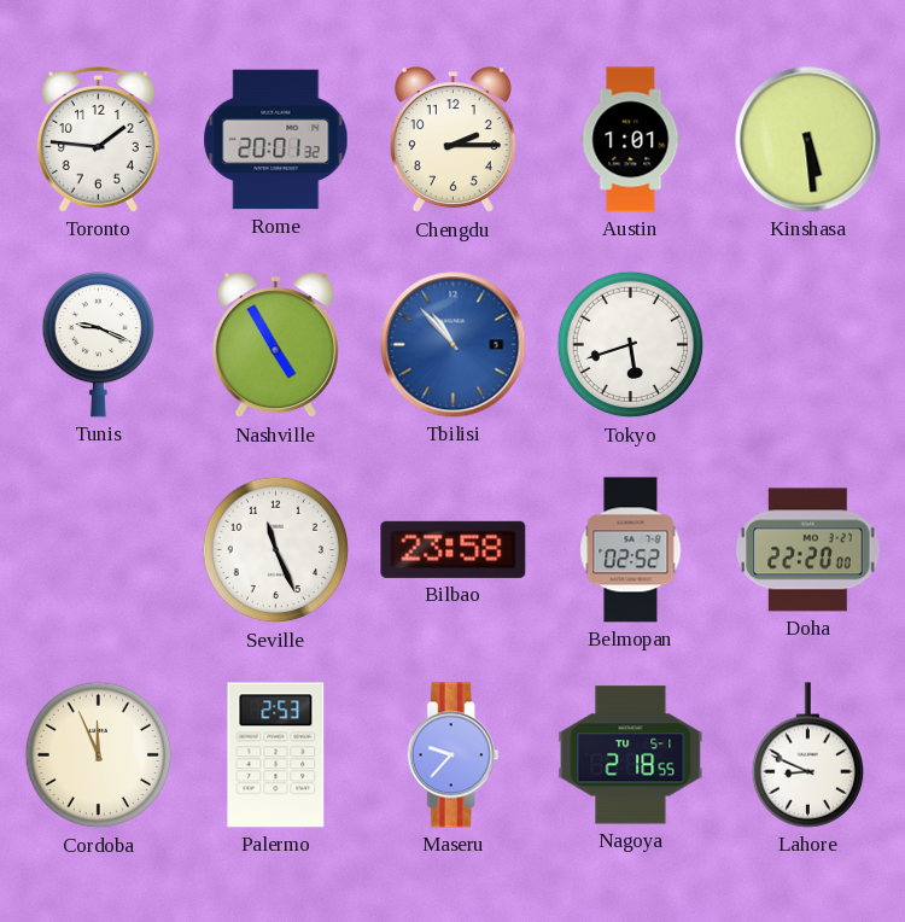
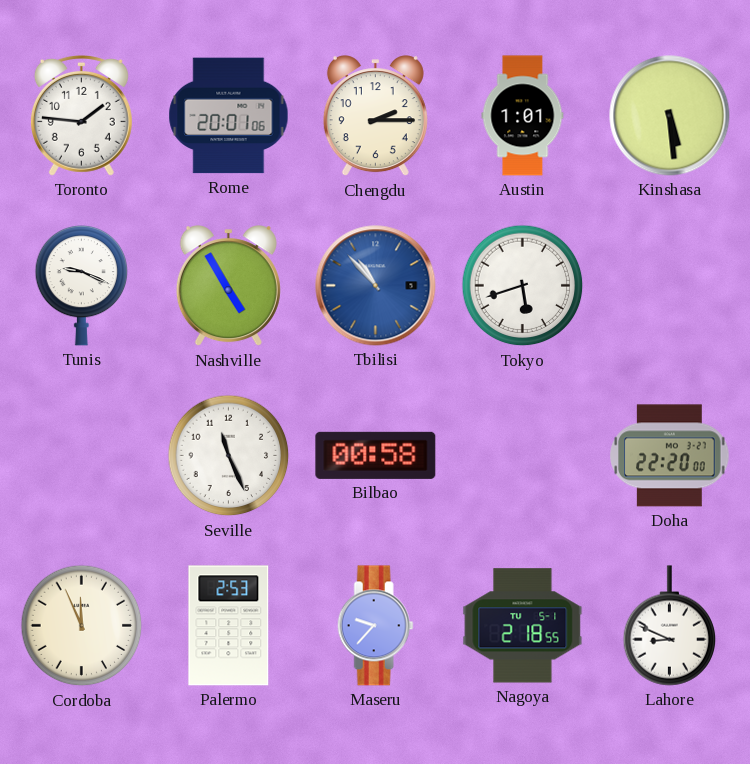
Rome: 20:01:32 -> 20:01:06
Bilbao: 23:58 -> 00:58
Belmopan: 02:52 -> none
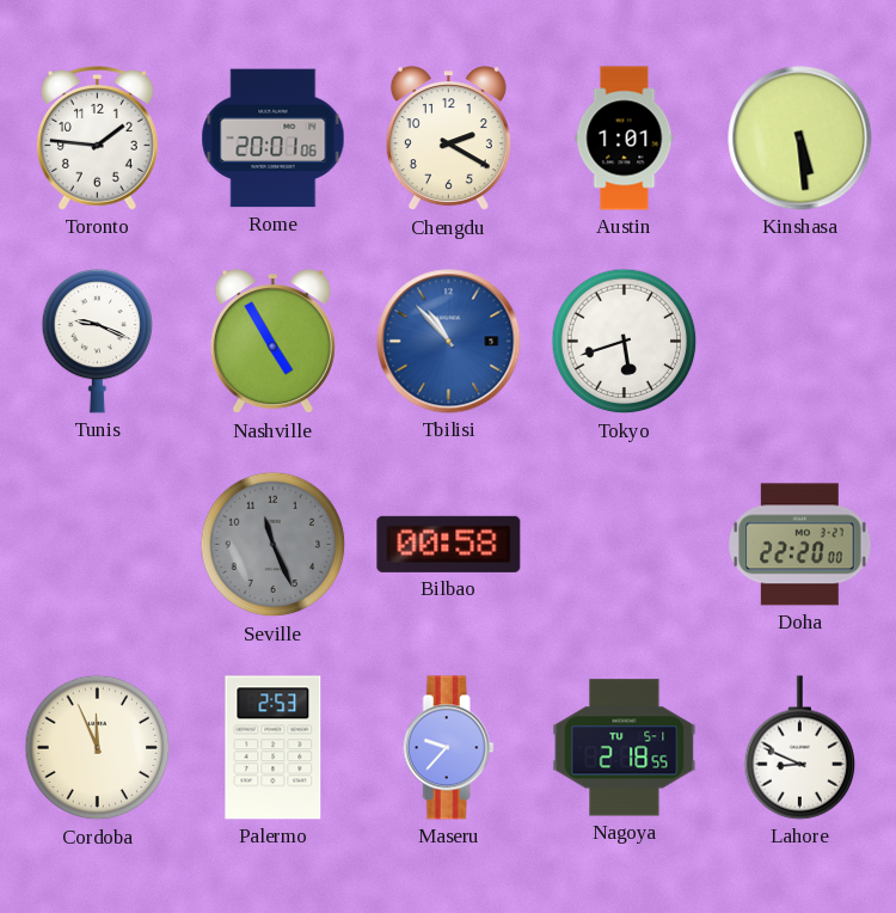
Chengdu: 2:15 -> 2:20
Seville dial: white -> grey
